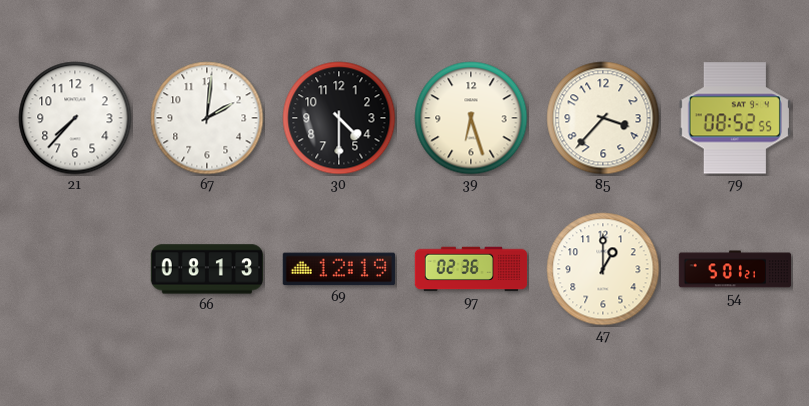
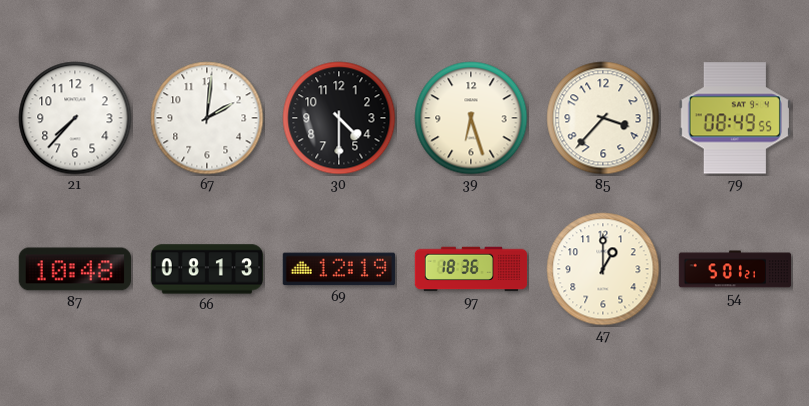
79: 08:52 -> 08:49
87: none -> 10:48
97: 02:36 -> 18:36
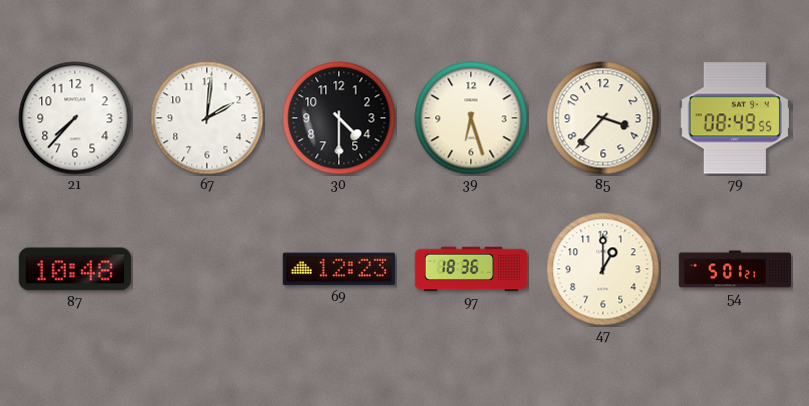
66: 08:13 -> none
69: 12:19 -> 12:23
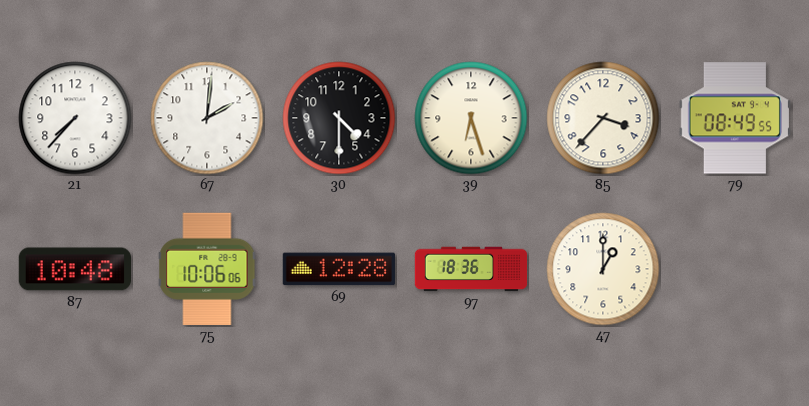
75: none -> 10:06
69: 12:23 -> 12:28
54: 5:01 -> none
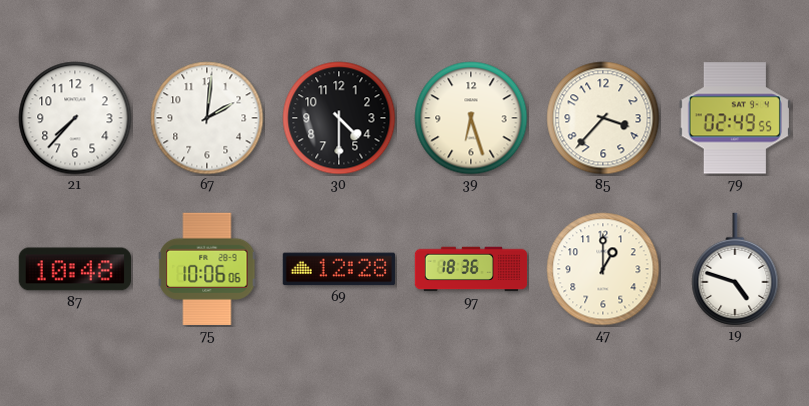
79: 08:49 -> 02:49
19: none -> 4:48
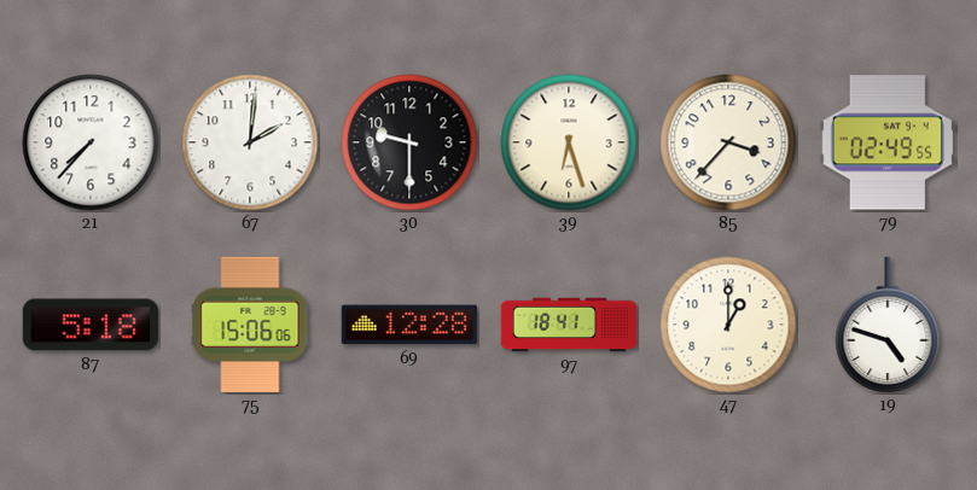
30: 4:30 -> 9:30
87: 10:48 -> 5:18
75: 10:06 -> 15:06
97: 18:36 -> 18:41
